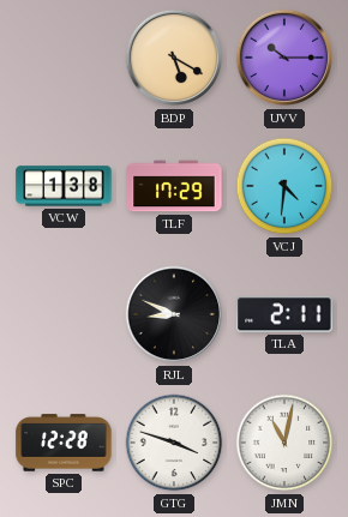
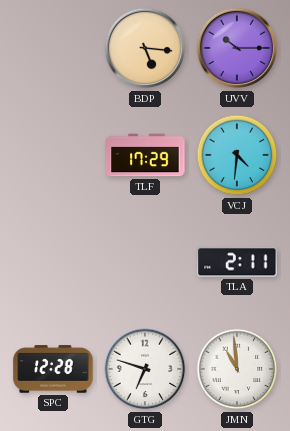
BDP: 5:20 -> 5:16
VCW: 1:38 -> none
RJL: 8:49 -> none
GTG: 3:48 -> 6:48
JMN: 11:02 -> 10:59
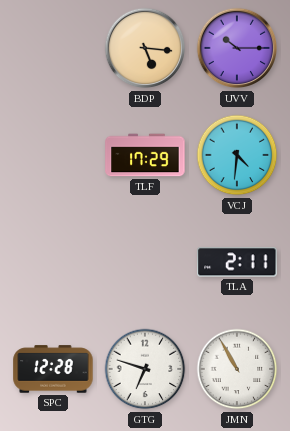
JMN: 10:59 -> 10:55
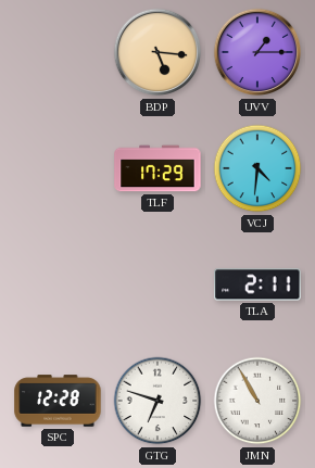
UVV: 10:15 -> 1:15
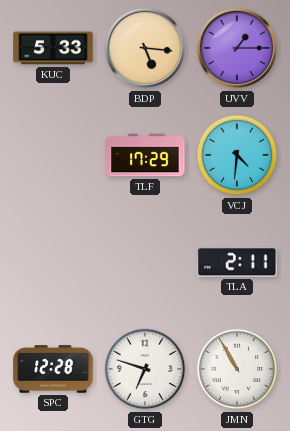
KUC: none -> 5:33
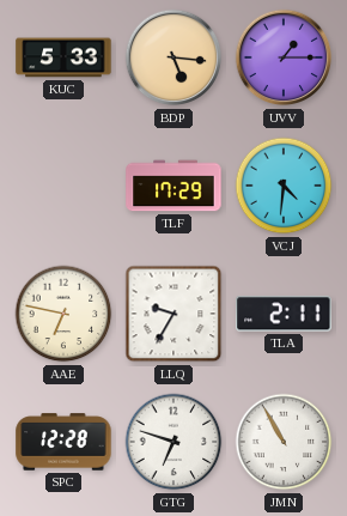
AAE: none -> 6:47
LLQ: none -> 9:35
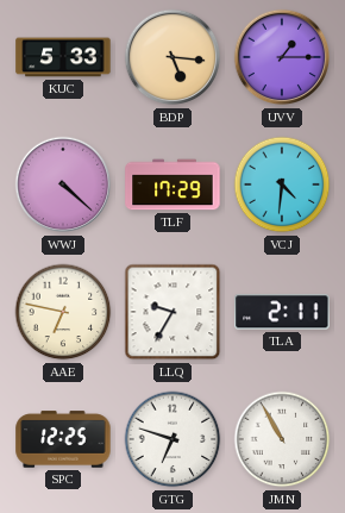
WWJ: none -> 4:22
SPC: 12:28 -> 12:25
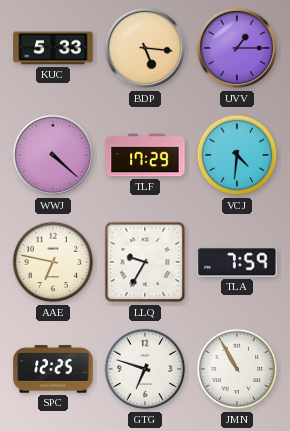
TLA: 2:11 -> 7:59
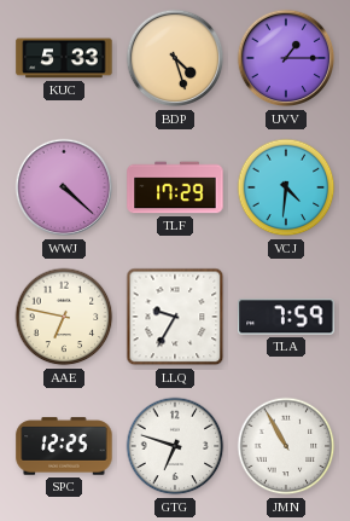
BDP: 5:16 -> 4:27
